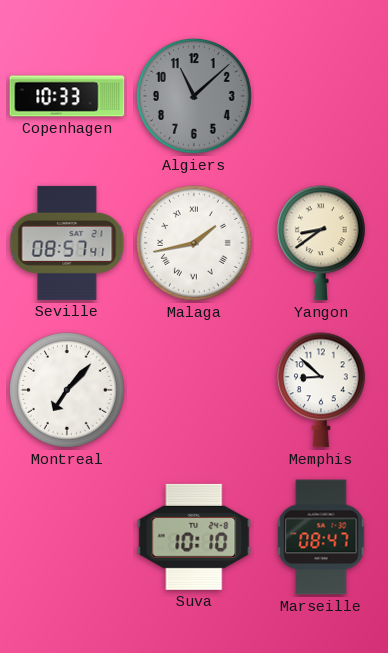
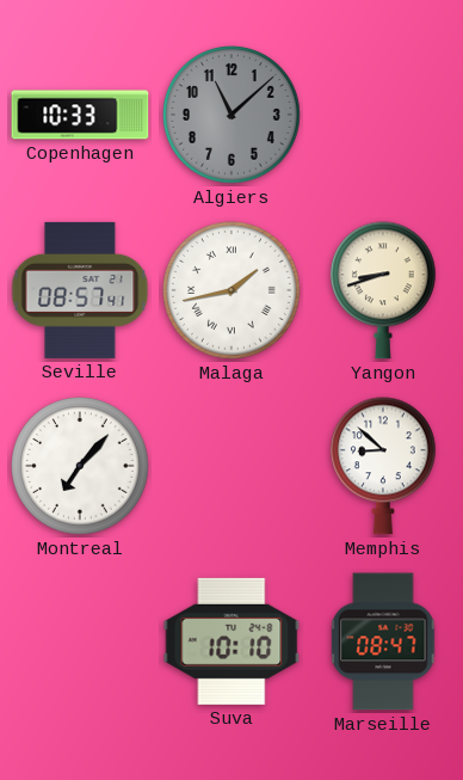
Yangon: 8:39 -> 8:42
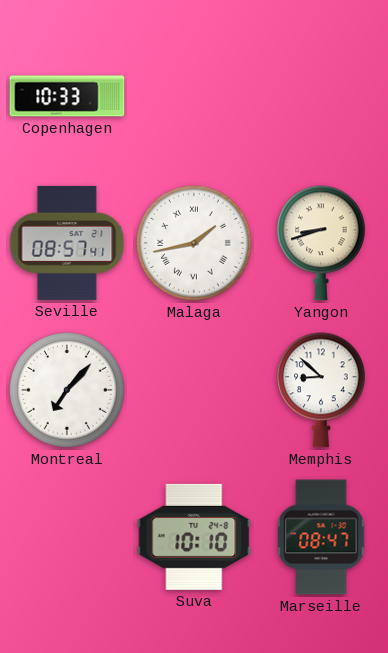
Algiers: 11:08 -> none
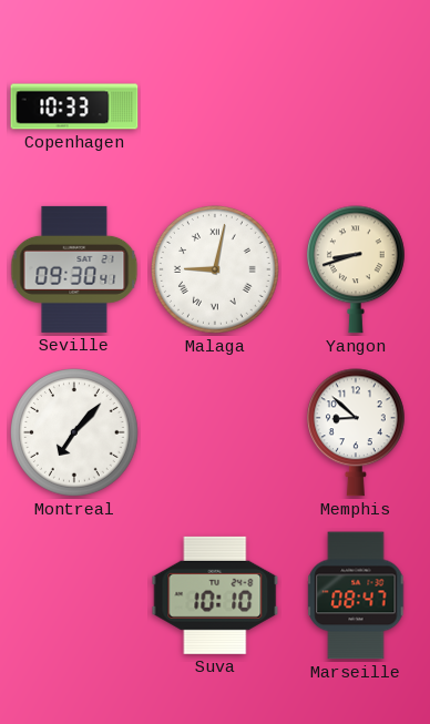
Seville: 08:57 -> 09:30
Malaga: 1:43 -> 9:02
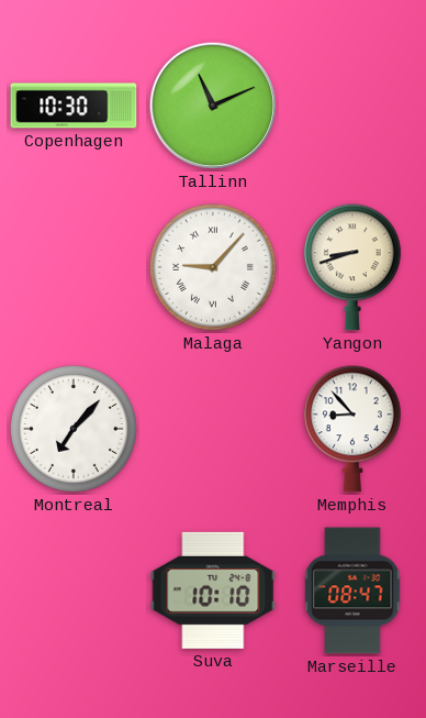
Copenhagen: 10:33 -> 10:30
Tallinn: none -> 11:11
Seville: 09:30 -> none
Malaga: 9:02 -> 9:07
Memphis: 8:52 -> 8:53
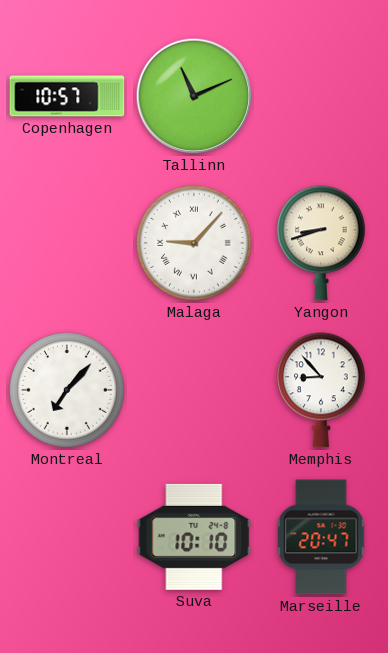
Copenhagen: 10:30 -> 10:57
Marseille: 08:47 -> 20:47
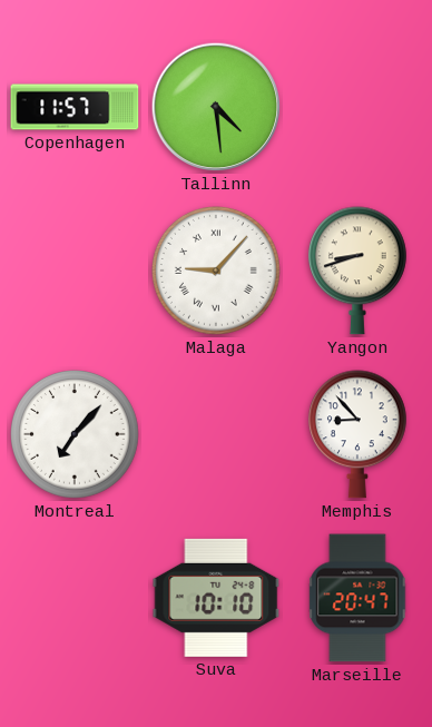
Copenhagen: 10:57 -> 11:57
Tallinn: 11:11 -> 4:29
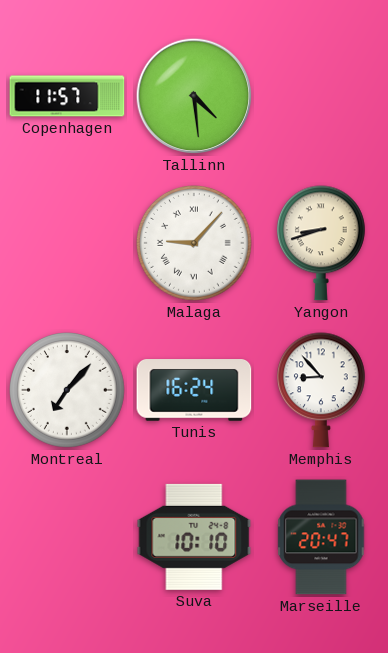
Tunis: none -> 16:24
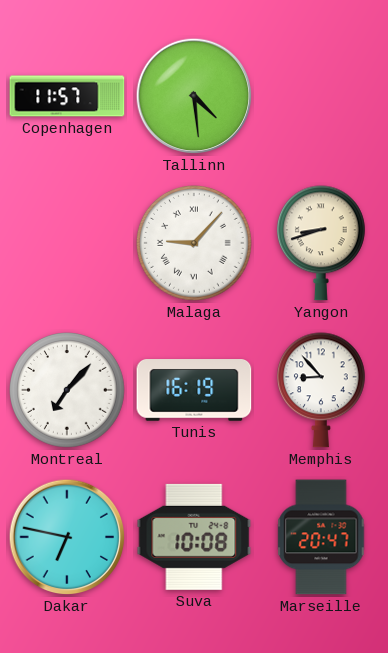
Tunis: 16:24 -> 16:19
Dakar: none -> 6:47
Suva: 10:10 -> 10:08
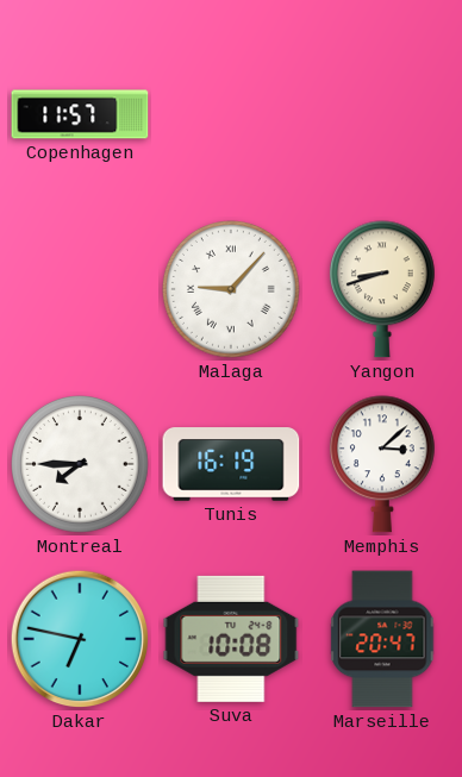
Tallinn: 4:29 -> none
Montreal: 7:07 -> 7:45
Memphis: 8:53 -> 3:08
